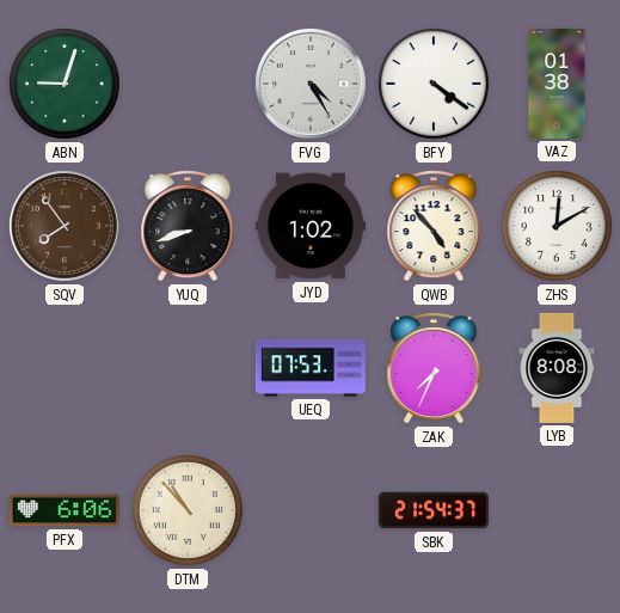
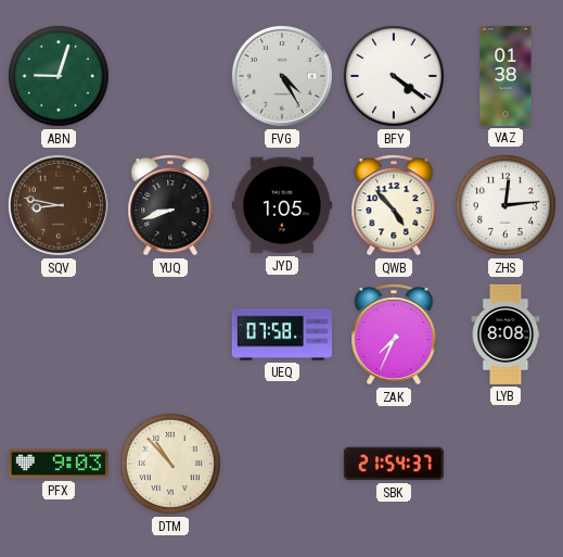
SQV: 7:54 -> 8:47
JYD: 1:02 -> 1:05
ZHS: 12:10 -> 12:14
UEQ: 07:53 -> 07:58
PFX: 6:06 -> 9:03
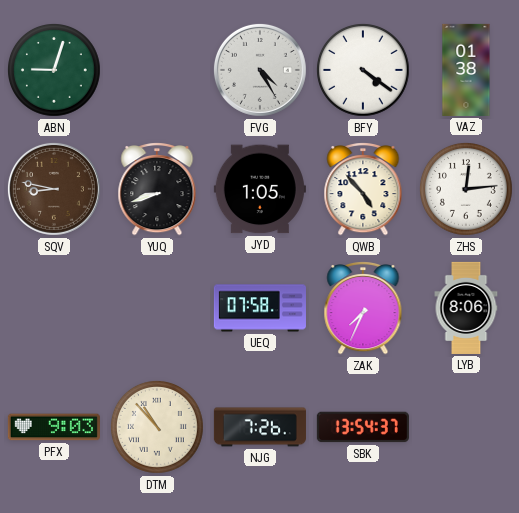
LYB: 8:08 -> 8:06
NJG: none -> 7:26
SBK: 21:54 -> 13:54
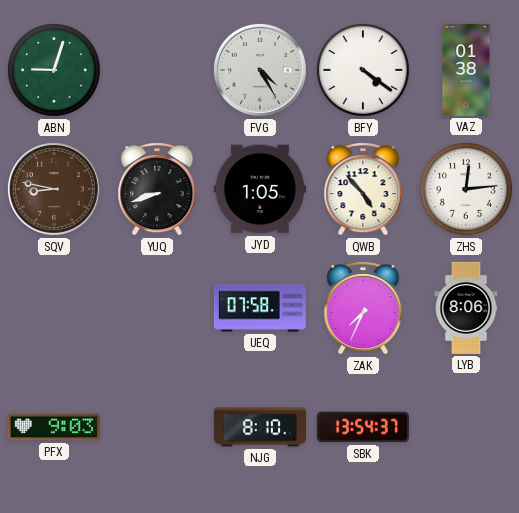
DTM: 10:53 -> none
NJG: 7:26 -> 8:10
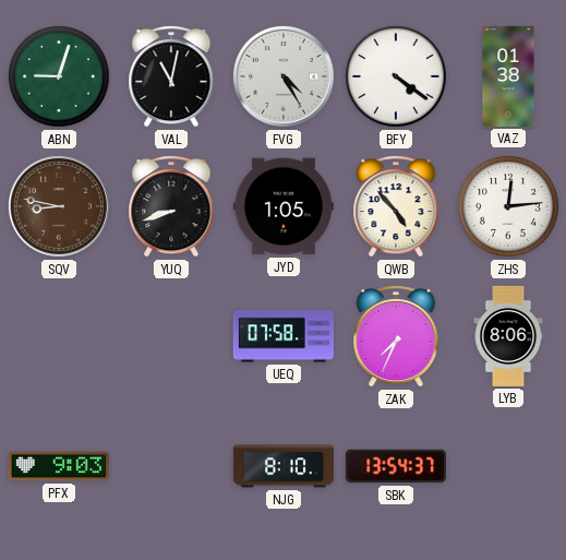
VAL: none -> 11:02
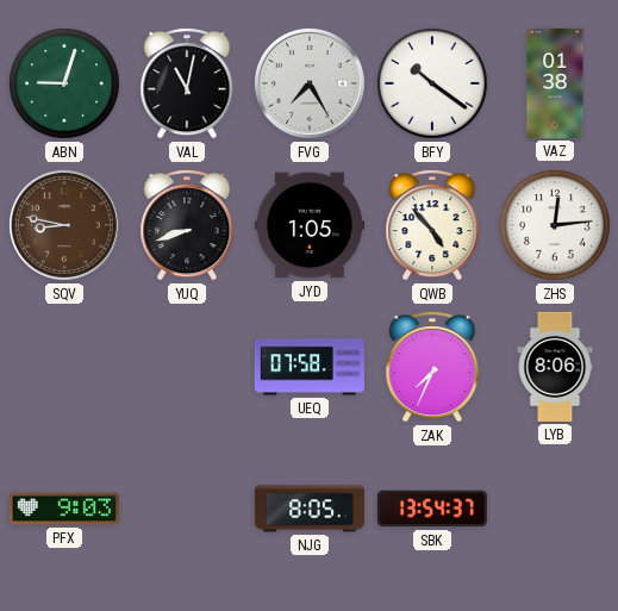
FVG: 4:25 -> 7:25
BFY: 4:21 -> 10:21
NJG: 8:10 -> 8:05
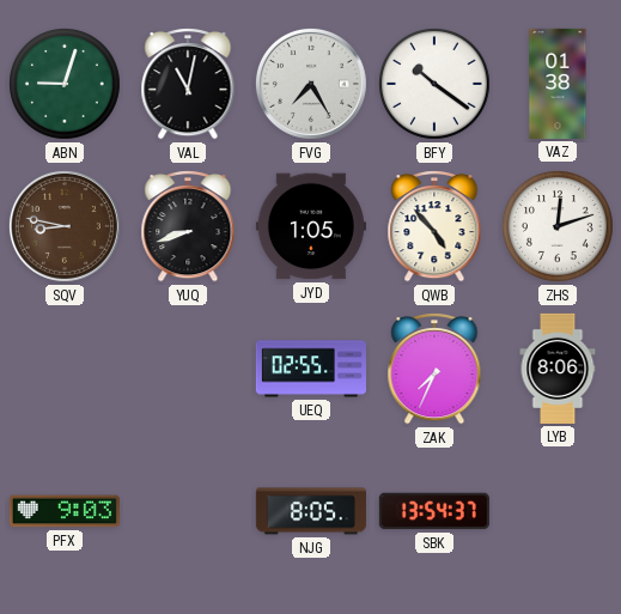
ZHS: 12:14 -> 12:12
UEQ: 07:58 -> 02:55
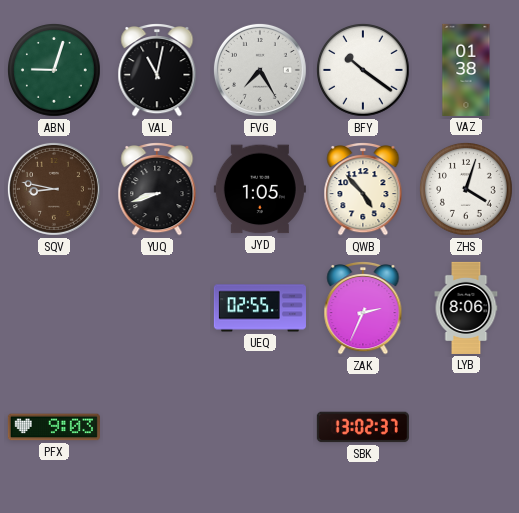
ZHS: 12:12 -> 4:03
ZAK: 7:34 -> 2:34
NJG: 8:05 -> none
SBK: 13:54 -> 13:02
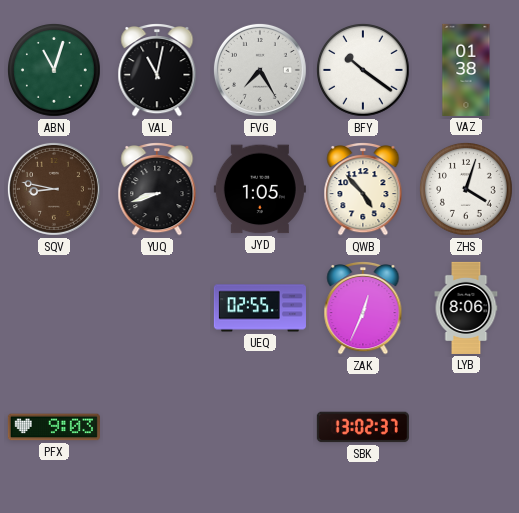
ABN: 9:03 -> 11:03
ZAK: 2:34 -> 12:34
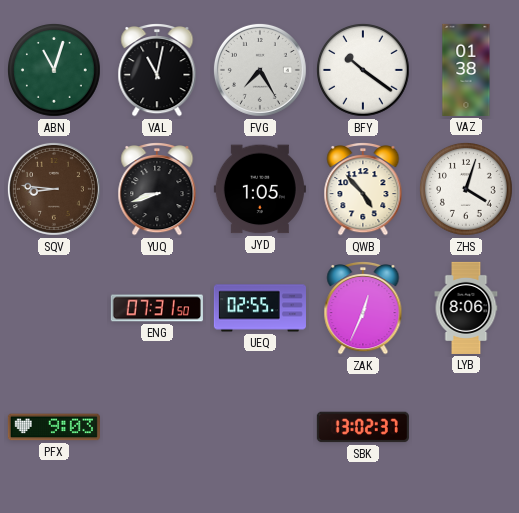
SQV: 8:47 -> 8:46
ENG: none -> 07:31
